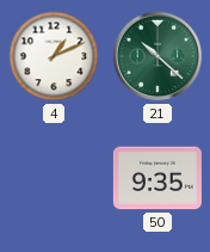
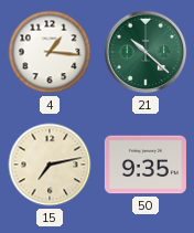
4: 1:11 -> 1:16
15: none -> 7:13
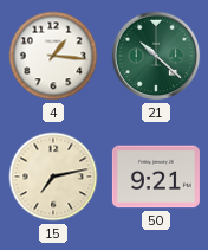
50: 9:35 -> 9:21
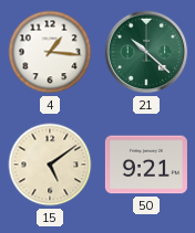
15: 7:13 -> 5:09
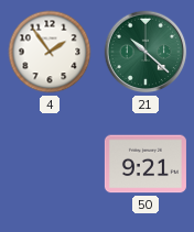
4: 1:16 -> 1:54
15: 5:09 -> none
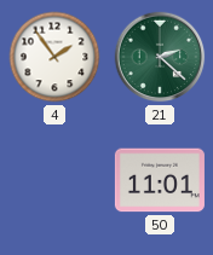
21: 10:22 -> 2:22
50: 9:21 -> 11:01
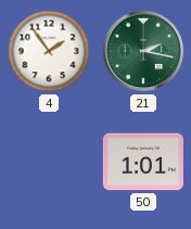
21: 2:22 -> 2:17
50: 11:01 -> 1:01
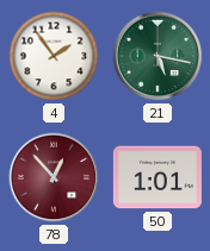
21: 2:17 -> 5:17
78: none -> 12:53
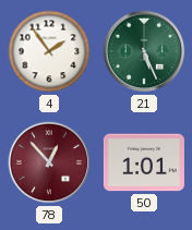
21: 5:17 -> 5:26
